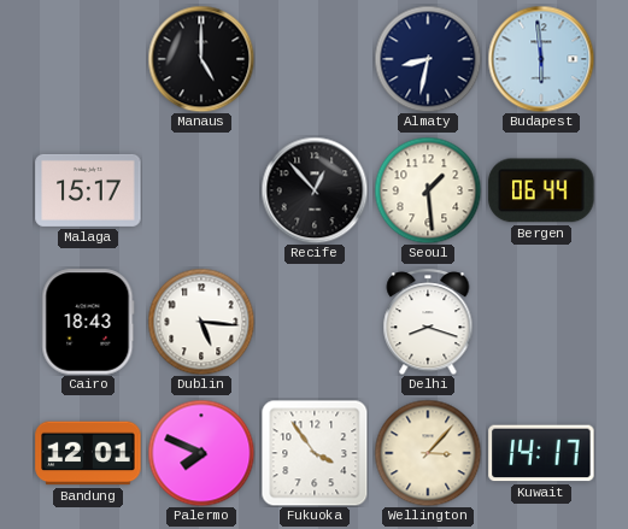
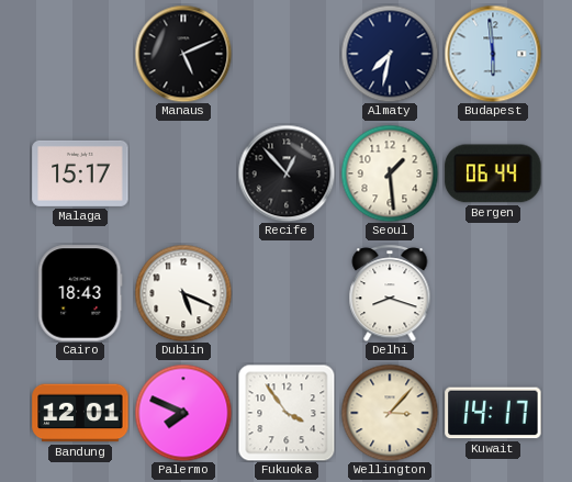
Manaus: 5:00 -> 5:11
Almaty: 8:32 -> 7:32
Dublin: 5:16 -> 5:19
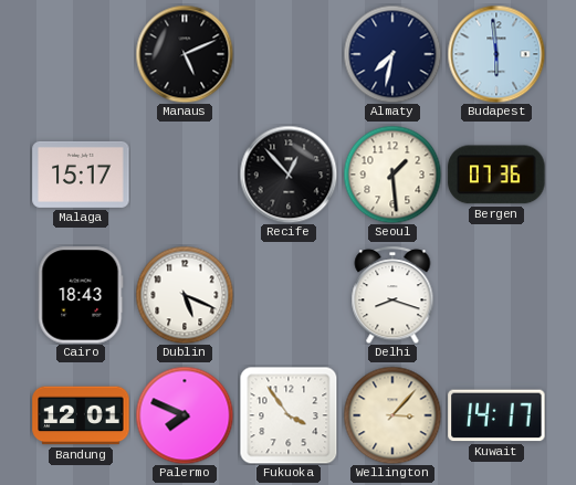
Bergen: 06:44 -> 07:36
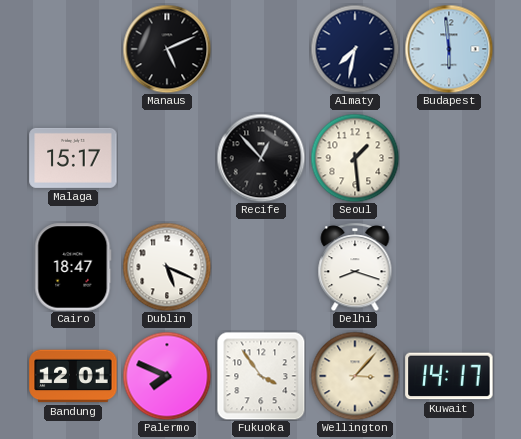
Bergen: 07:36 -> none
Cairo: 18:43 -> 18:47
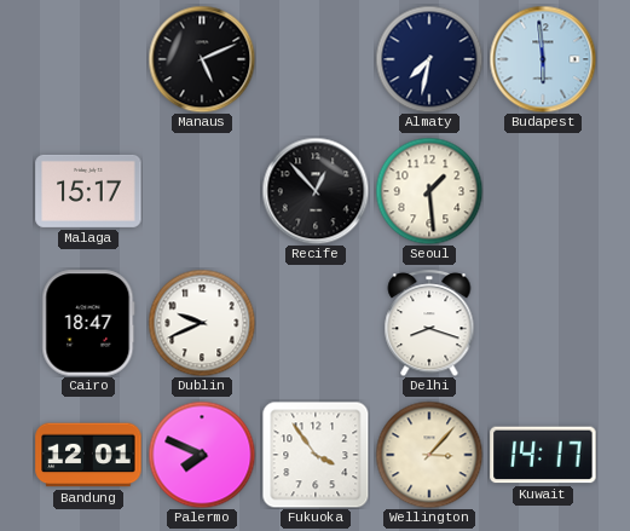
Dublin: 5:19 -> 9:41
